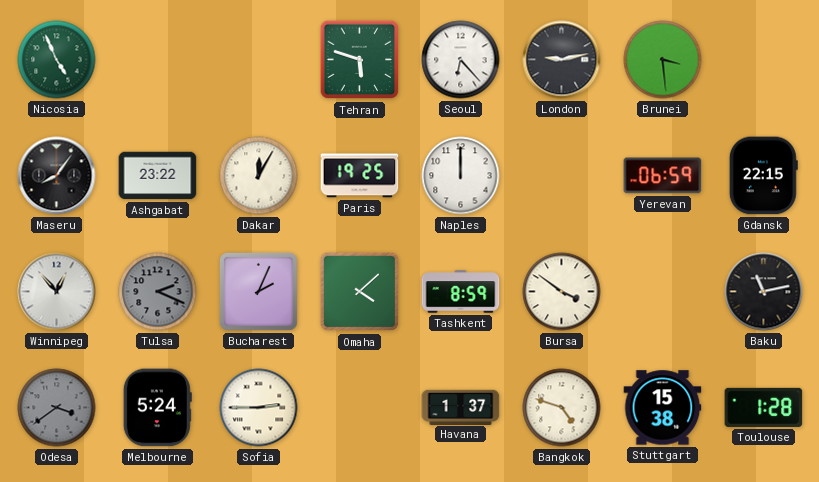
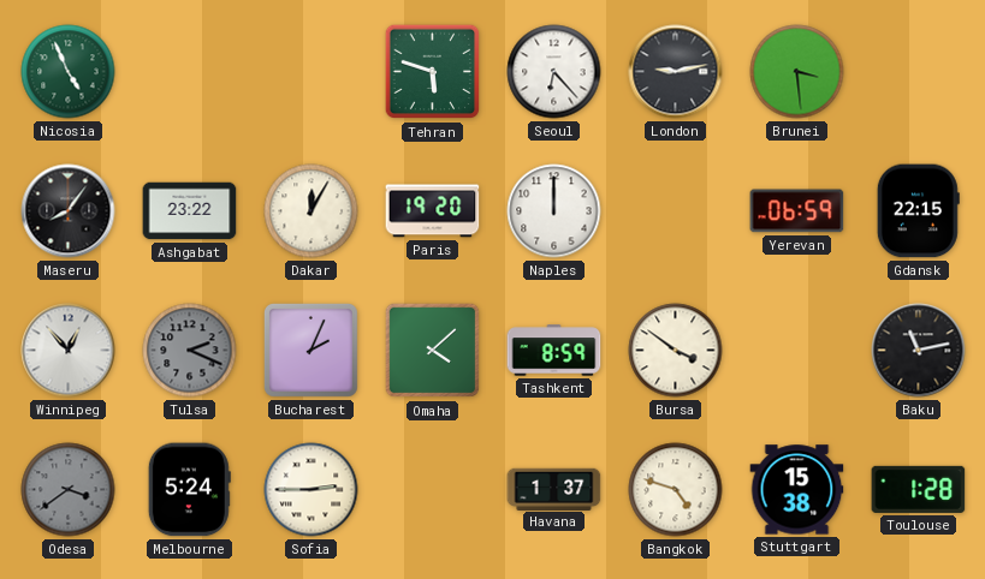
Paris: 19:25 -> 19:20
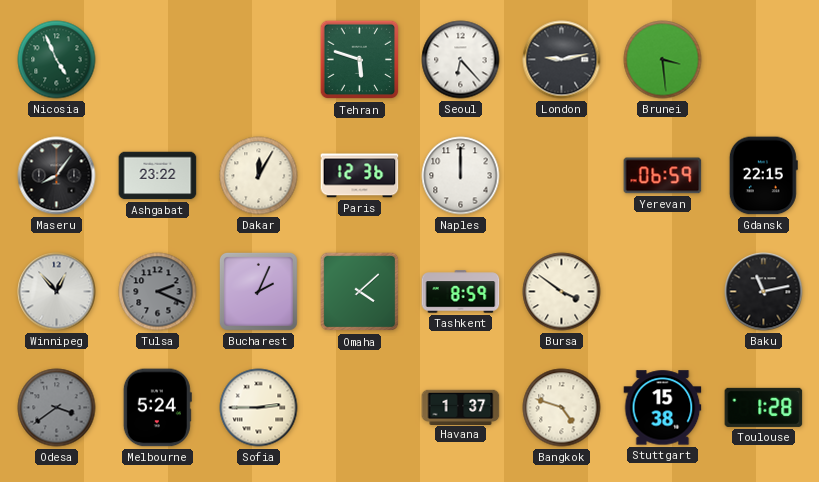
Paris: 19:20 -> 12:36
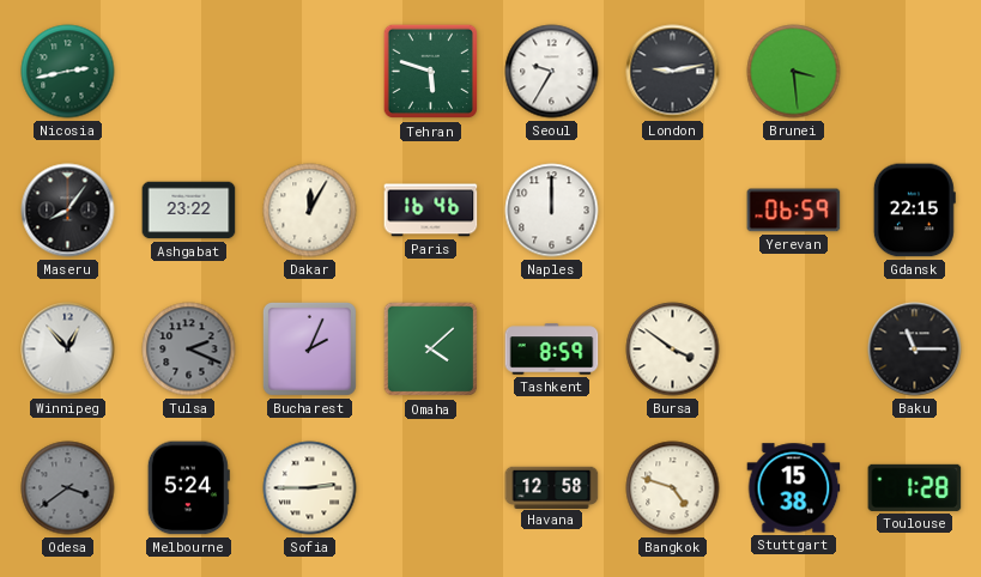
Nicosia: 4:56 -> 2:43
Seoul: 6:23 -> 9:35
Paris: 12:36 -> 16:46
Baku: 11:13 -> 11:15
Havana: 1:37 -> 12:58
